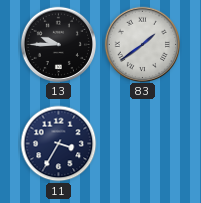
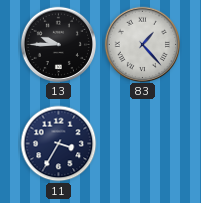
83: 1:39 -> 1:23
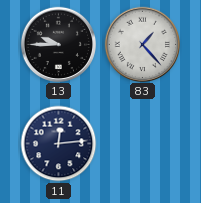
11: 3:35 -> 12:14
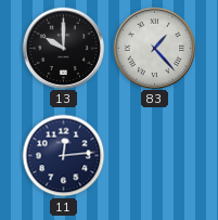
13: 9:45 -> 10:00
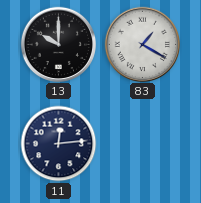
83: 1:23 -> 1:20
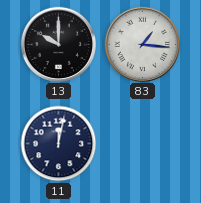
83: 1:20 -> 1:16
11: 12:14 -> 12:02
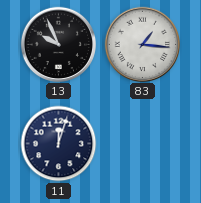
13: 10:00 -> 9:56
11: 12:02 -> 12:03
